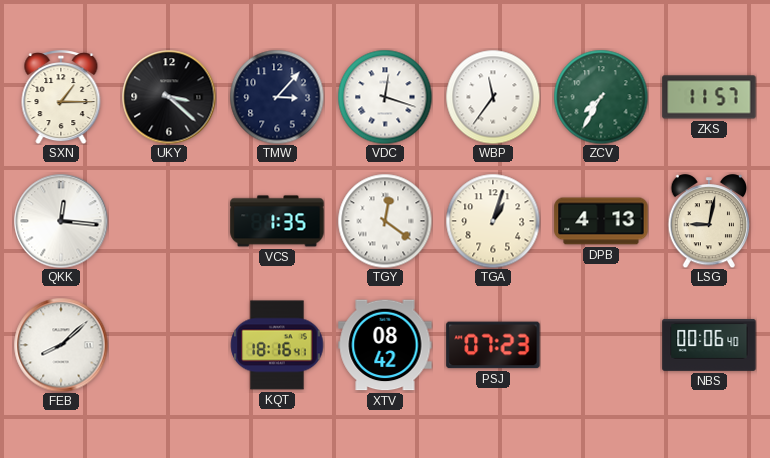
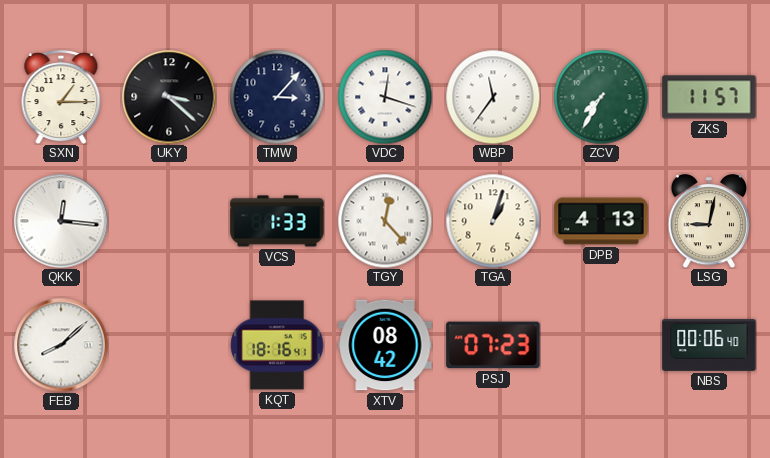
VCS: 1:35 -> 1:33
TGY: 12:21 -> 12:23
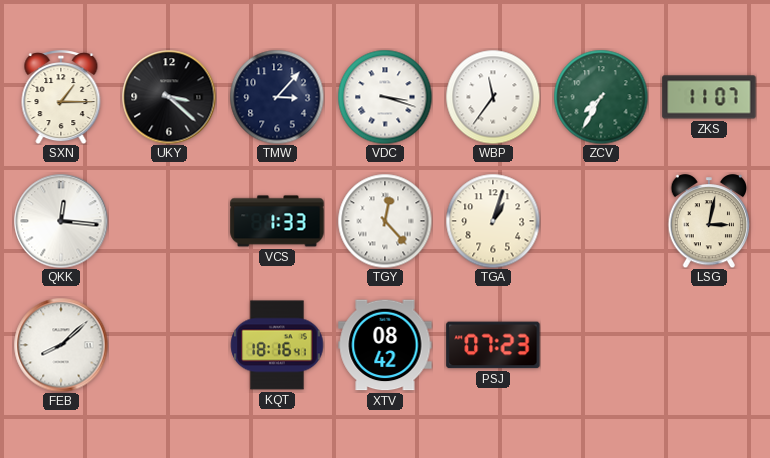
VDC: 12:18 -> 3:18
ZKS: 11:57 -> 11:07
DPB: 4:13 -> none
LSG: 9:02 -> 3:02
NBS: 00:06 -> none
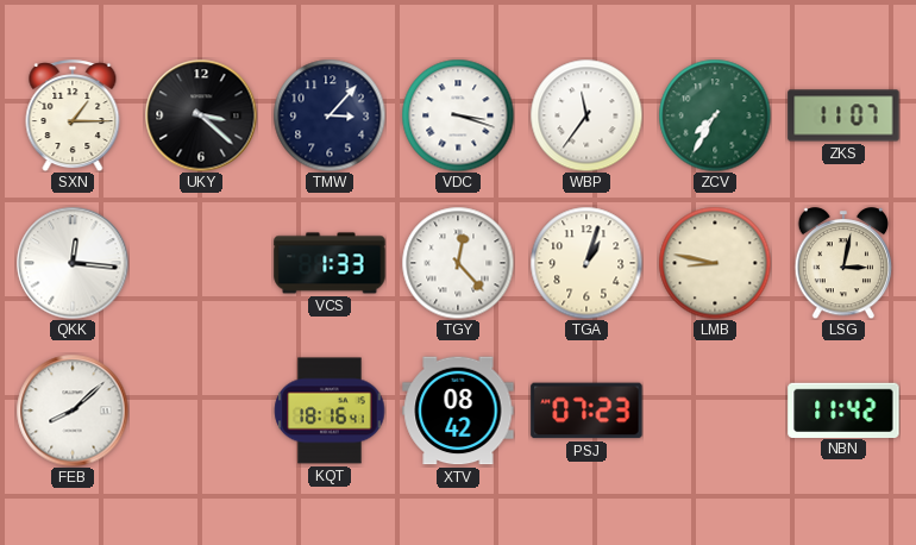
LMB: none -> 8:47
NBN: none -> 11:42
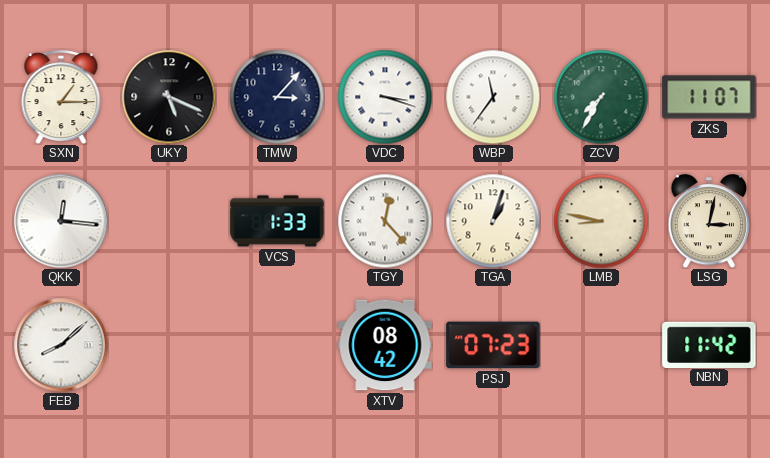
UKY: 3:22 -> 5:19
KQT: 18:16 -> none
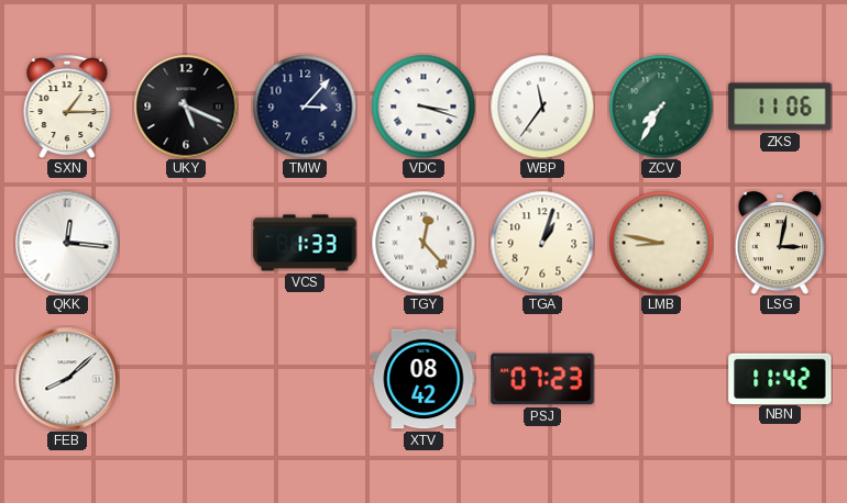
ZKS: 11:07 -> 11:06
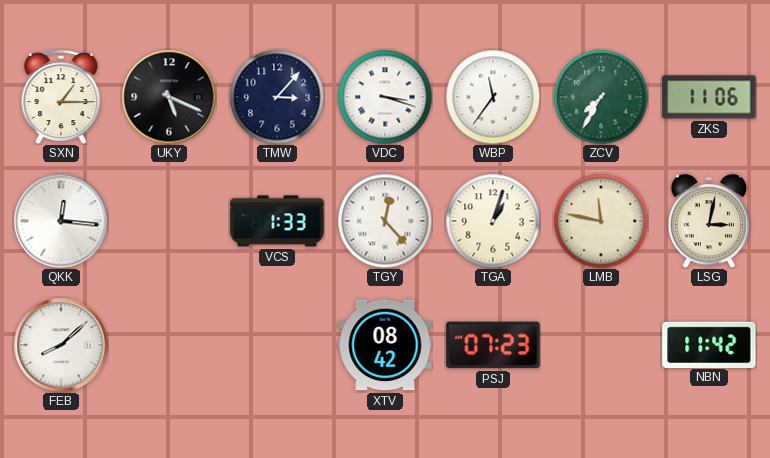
LMB: 8:47 -> 11:47
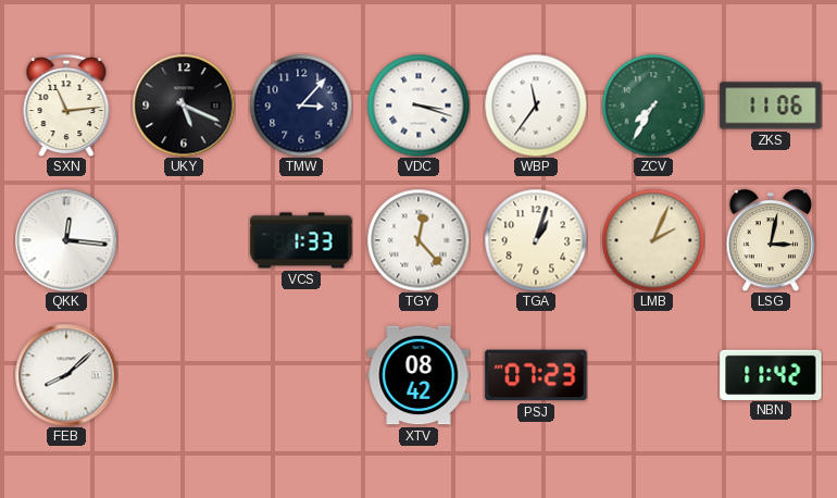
SXN: 1:15 -> 11:14
LMB: 11:47 -> 2:04
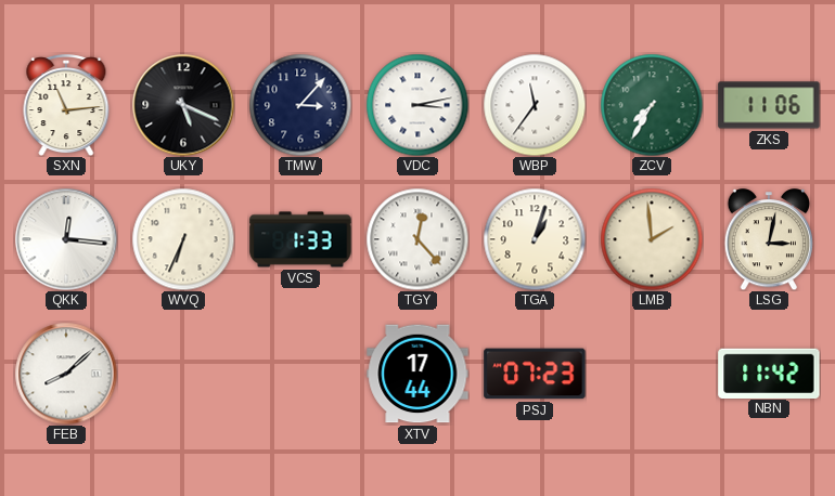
VDC: 3:18 -> 3:13
WVQ: none -> 6:34
LMB: 2:04 -> 1:59
XTV: 08:42 -> 17:44
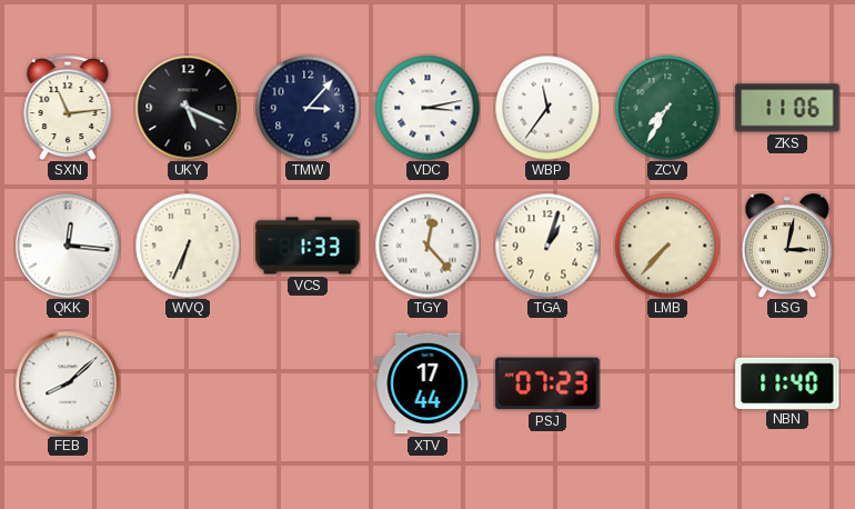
LMB: 1:59 -> 7:37
NBN: 11:42 -> 11:40
